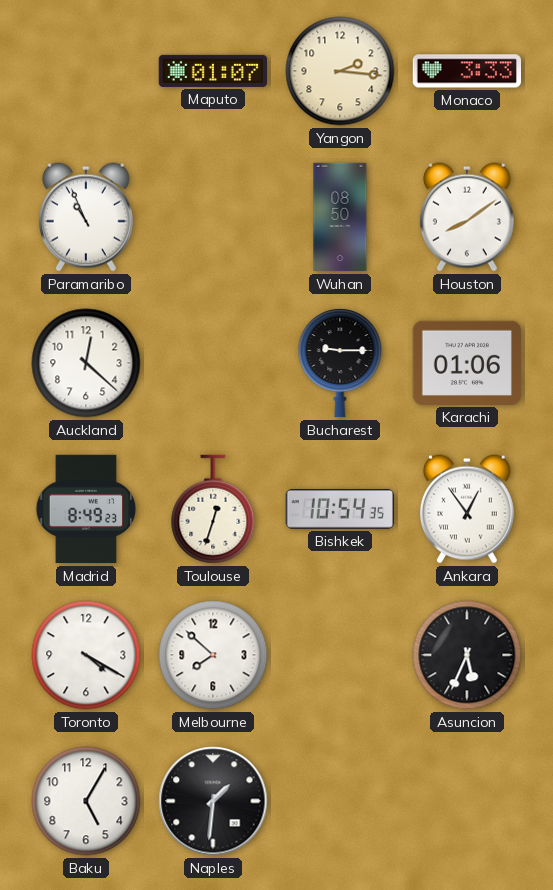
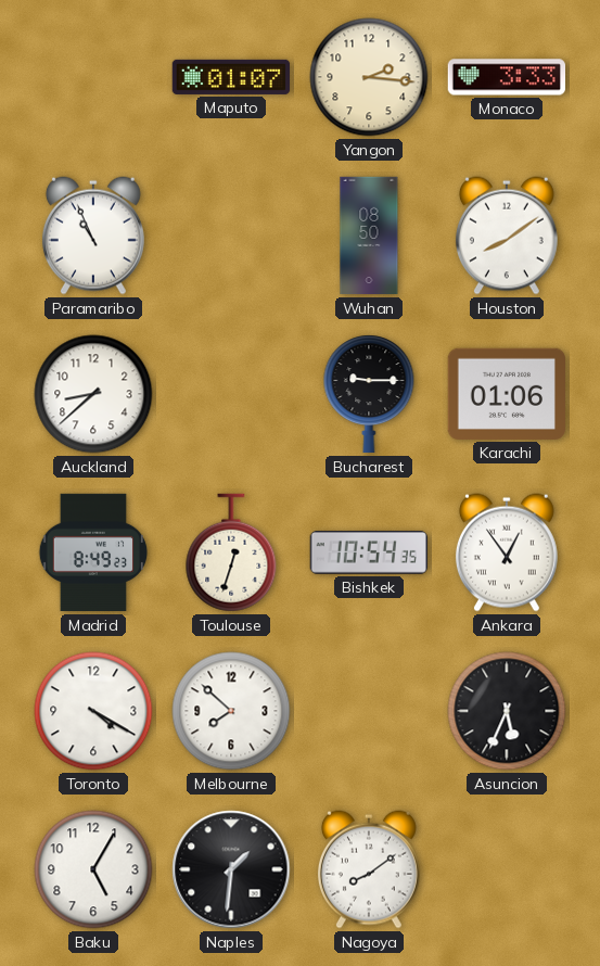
Auckland: 12:22 -> 8:38
Nagoya: none -> 8:09
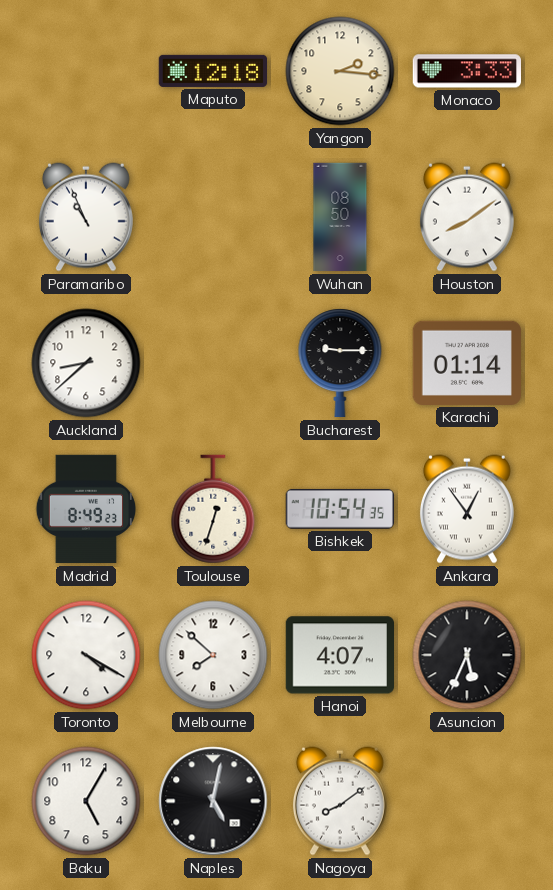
Maputo: 01:07 -> 12:18
Karachi: 01:06 -> 01:14
Hanoi: none -> 4:07
Naples: 1:31 -> 5:02
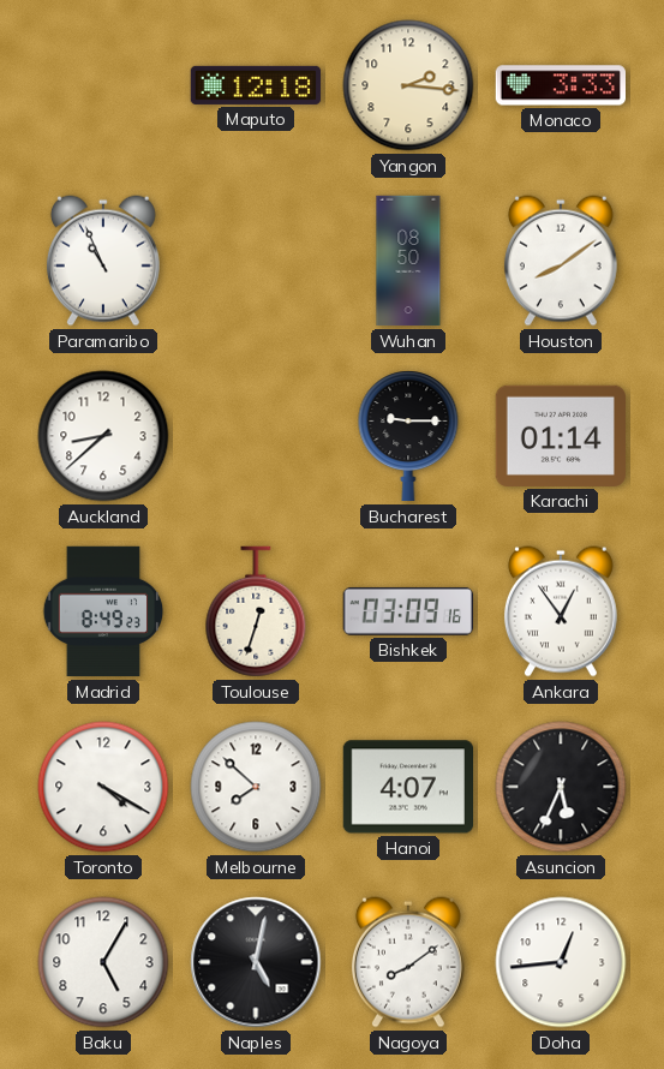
Bishkek: 10:54 -> 03:09
Doha: none -> 12:44
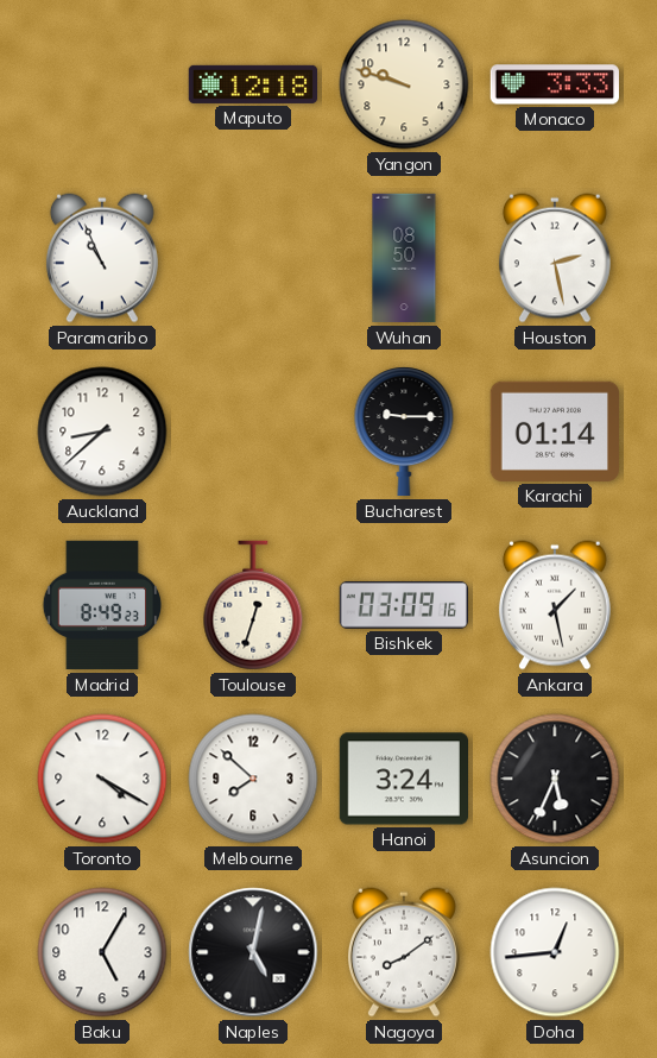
Yangon: 2:16 -> 9:48
Houston: 8:09 -> 2:28
Ankara: 12:54 -> 1:28
Hanoi: 4:07 -> 3:24
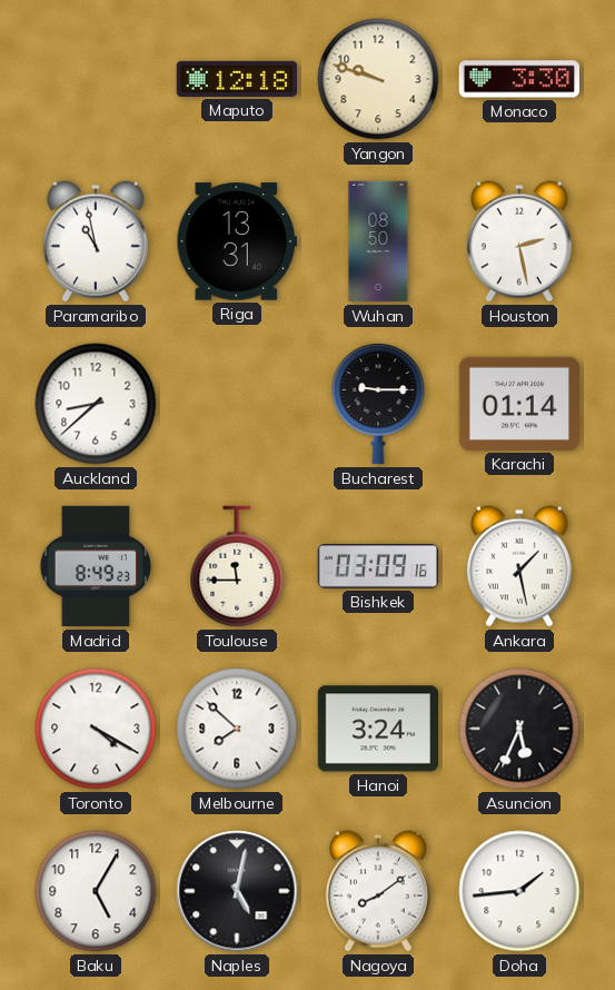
Monaco: 3:33 -> 3:30
Paramaribo: 10:56 -> 10:58
Riga: none -> 13:31
Toulouse: 12:33 -> 11:45
Doha: 12:44 -> 1:44
